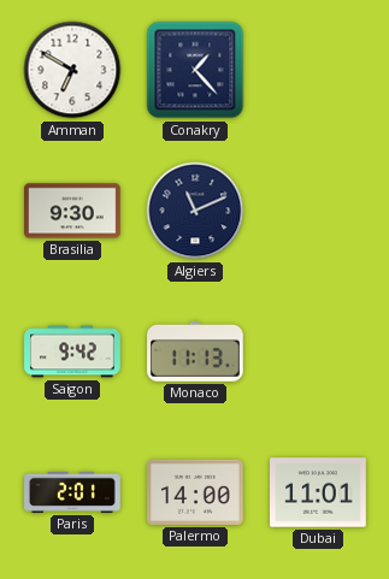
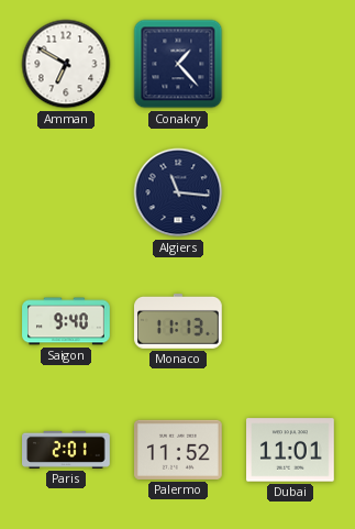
Brasilia: 9:30 -> none
Algiers: 11:11 -> 11:16
Saigon: 9:42 -> 9:40
Palermo: 14:00 -> 11:52
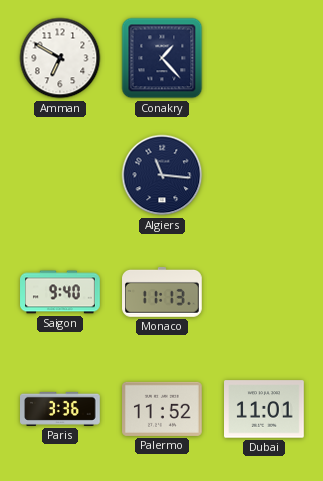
Paris: 2:01 -> 3:36
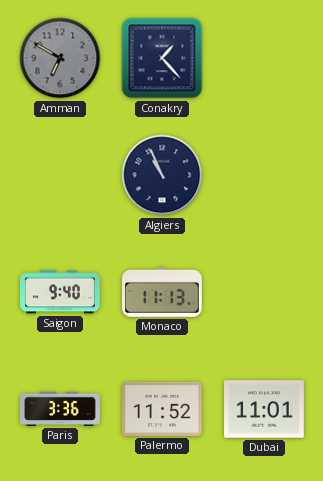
Amman dial: white -> grey
Algiers: 11:16 -> 10:56
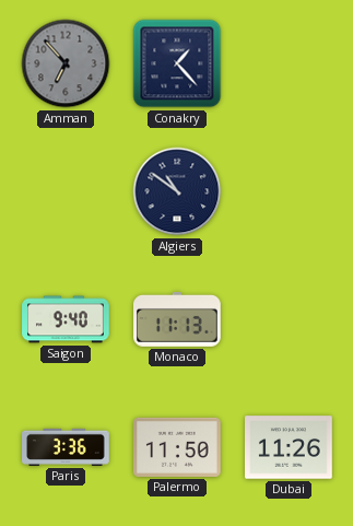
Amman: 6:50 -> 6:53
Algiers: 10:56 -> 10:51
Palermo: 11:52 -> 11:50
Dubai: 11:01 -> 11:26
